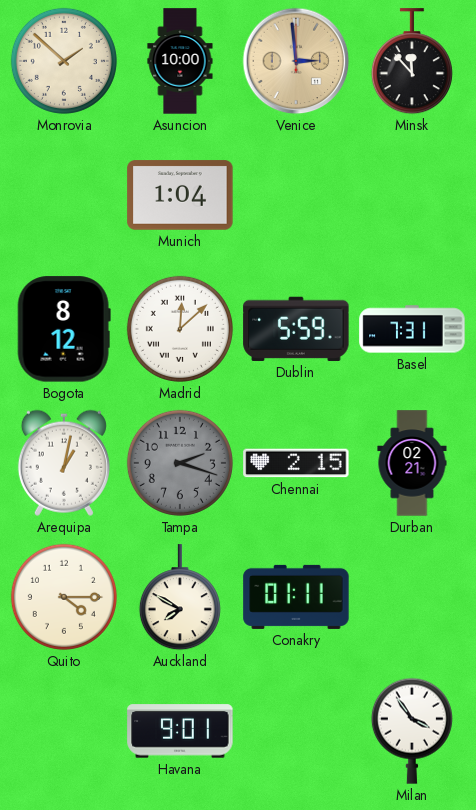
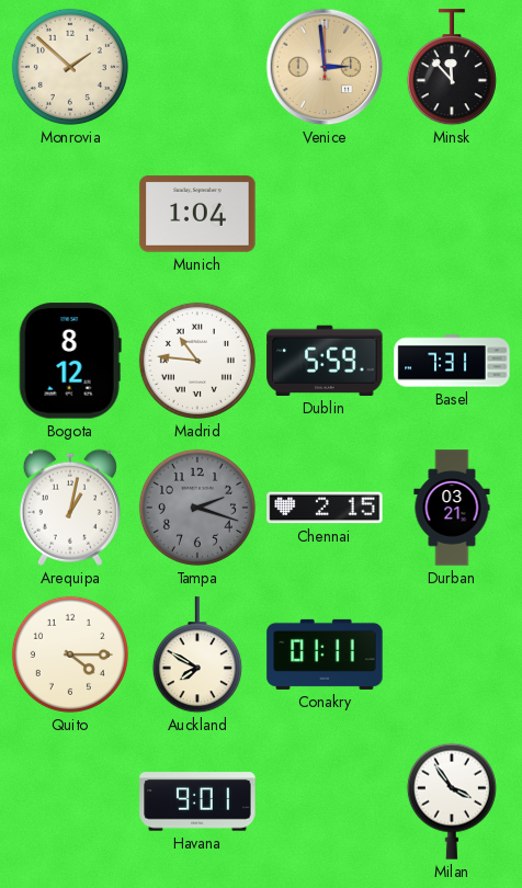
Asuncion: 10:00 -> none
Madrid: 12:08 -> 10:46
Durban: 02:21 -> 03:21
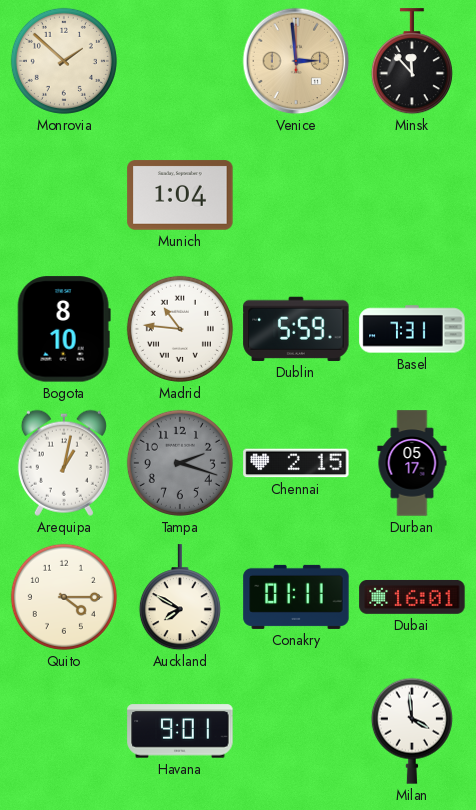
Bogota: 8:12 -> 8:10
Durban: 03:21 -> 05:17
Dubai: none -> 16:01
Milan: 3:54 -> 3:59
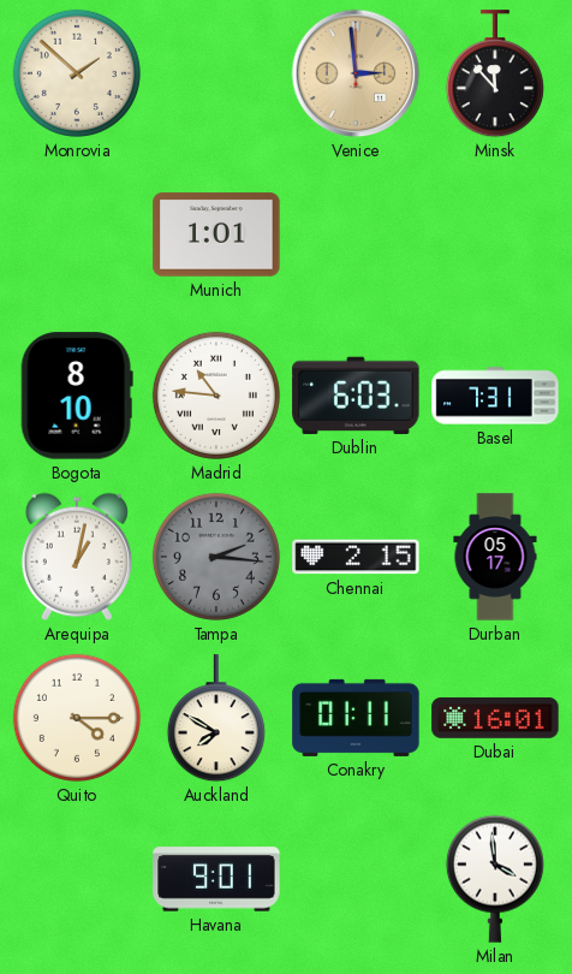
Munich: 1:04 -> 1:01
Dublin: 5:59 -> 6:03
Tampa: 2:18 -> 2:16
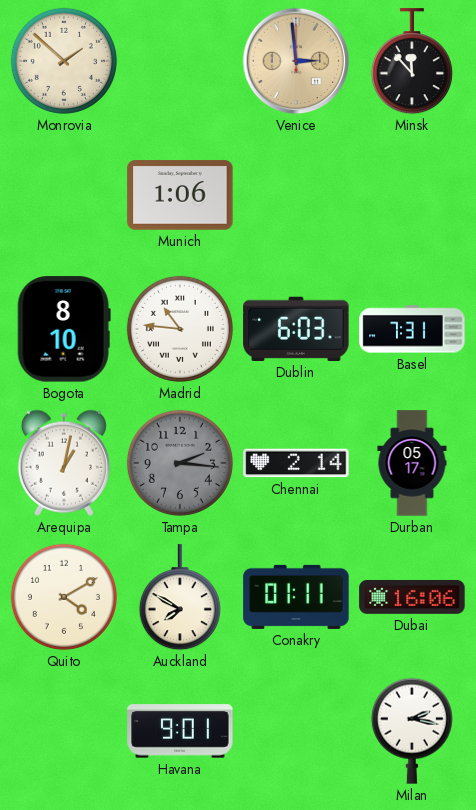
Munich: 1:01 -> 1:06
Chennai: 2:15 -> 2:14
Quito: 4:15 -> 4:10
Dubai: 16:01 -> 16:06
Milan: 3:59 -> 2:17
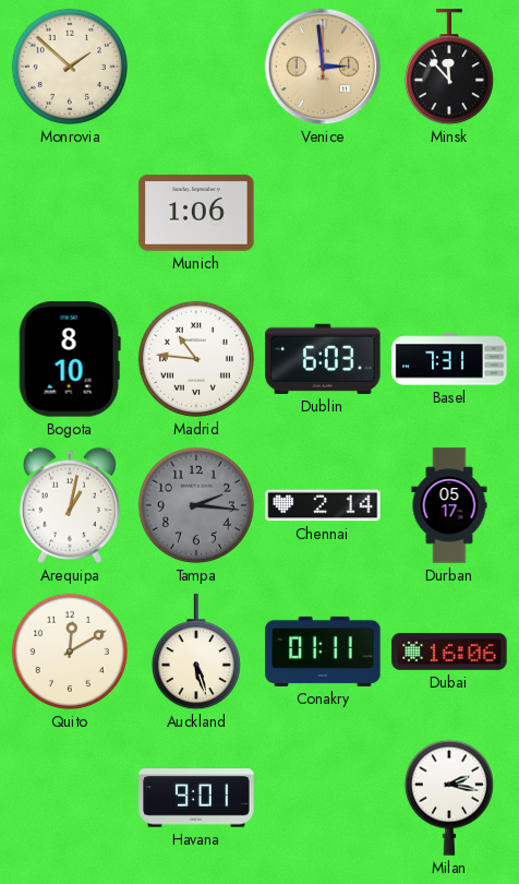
Quito: 4:10 -> 12:10
Auckland: 7:50 -> 5:27
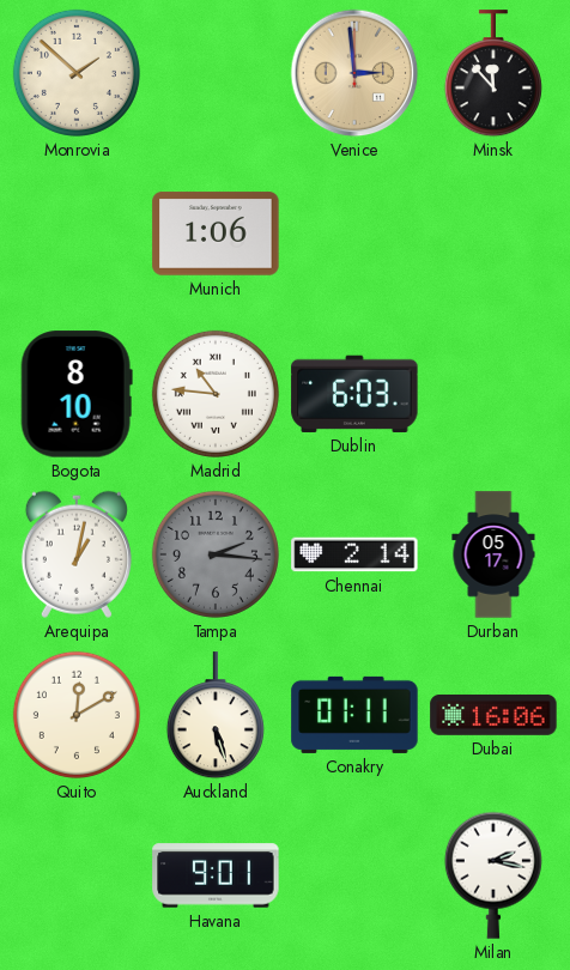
Basel: 7:31 -> none
